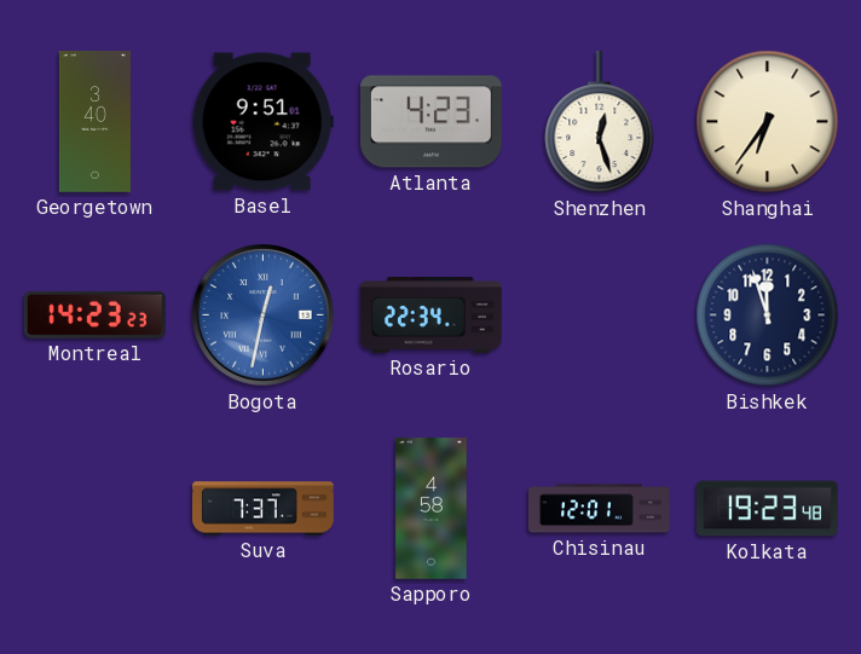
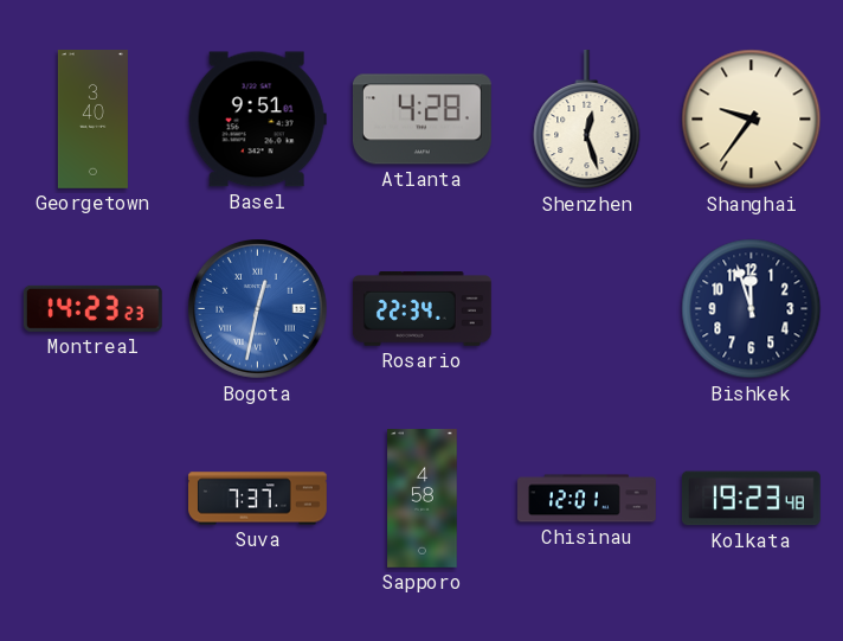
Atlanta: 4:23 -> 4:28
Shanghai: 6:36 -> 9:36
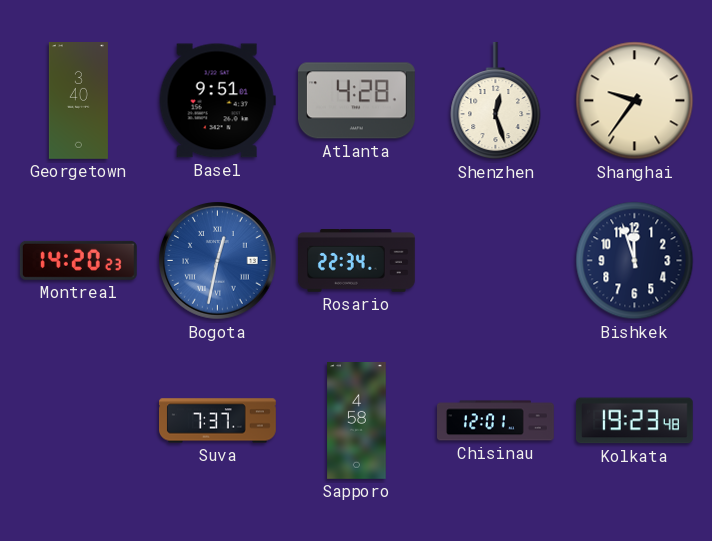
Montreal: 14:23 -> 14:20
